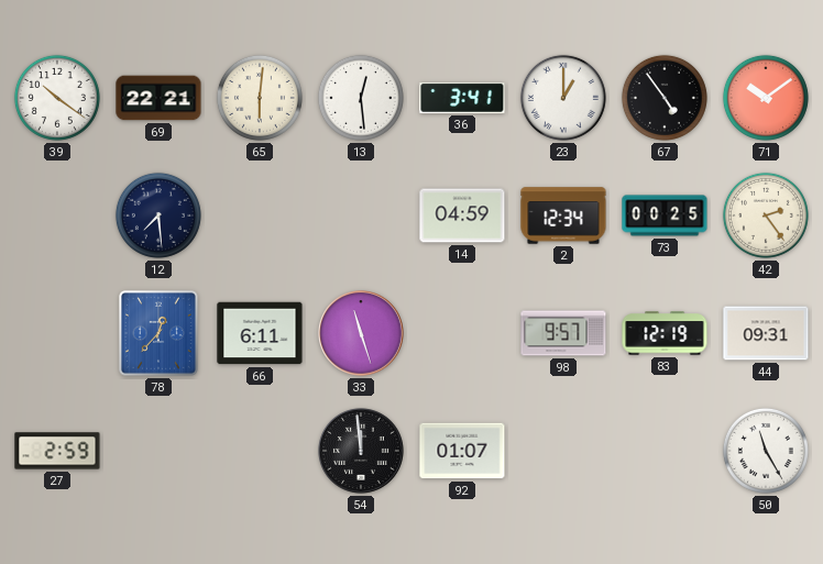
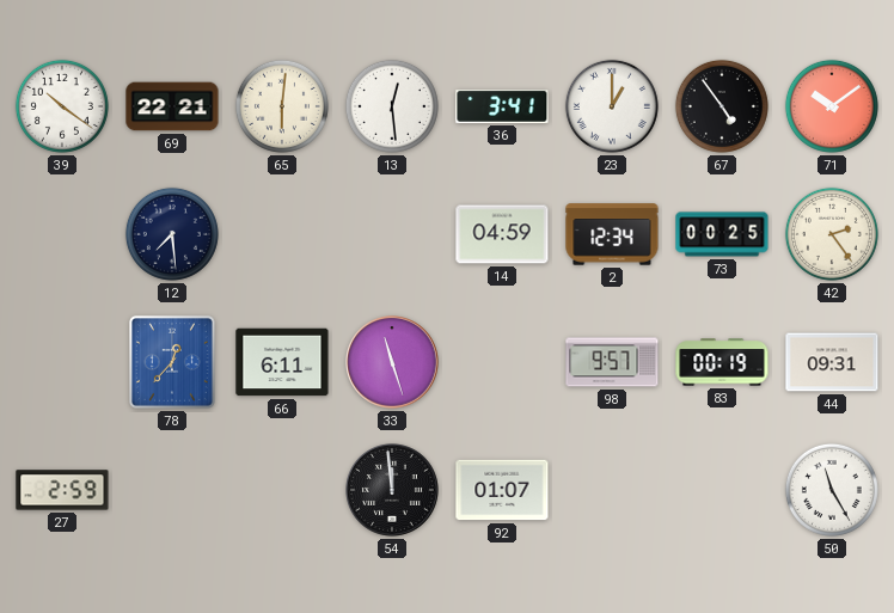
83: 12:19 -> 00:19
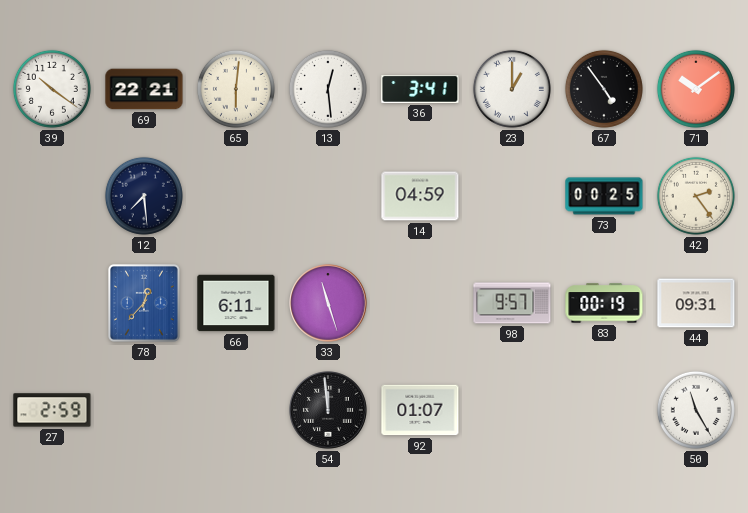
2: 12:34 -> none
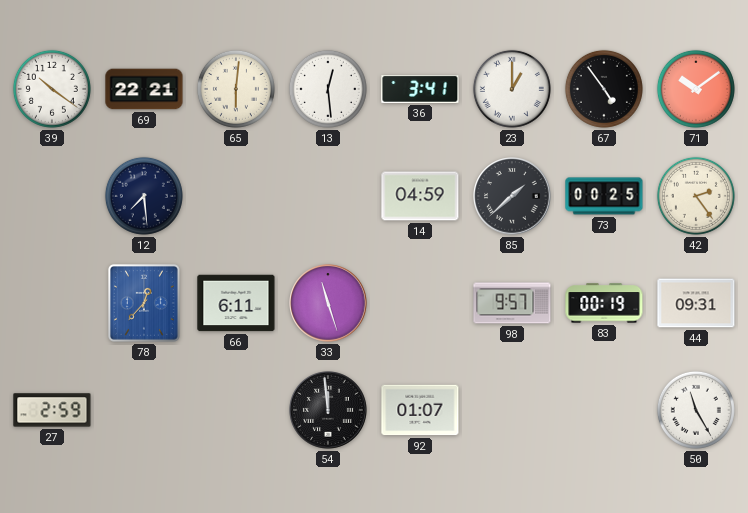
85: none -> 1:38
